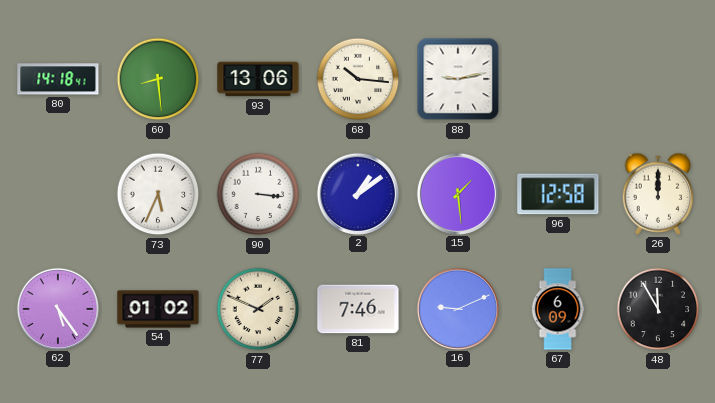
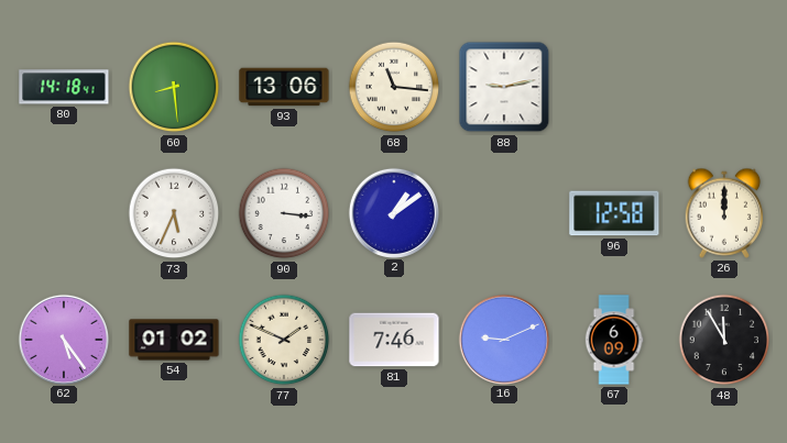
68: 10:16 -> 11:16
15: 1:29 -> none
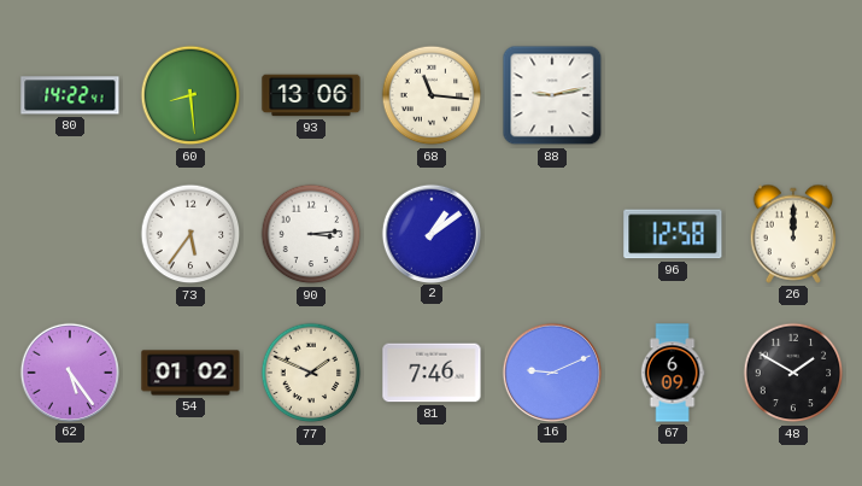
80: 14:18 -> 14:22
73: 5:34 -> 5:36
90: 3:16 -> 3:14
48: 11:55 -> 1:50
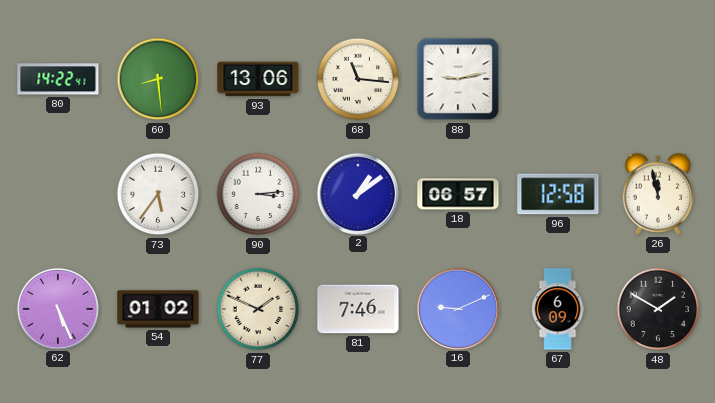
18: none -> 06:57
26: 12:00 -> 11:58
62: 5:24 -> 5:26
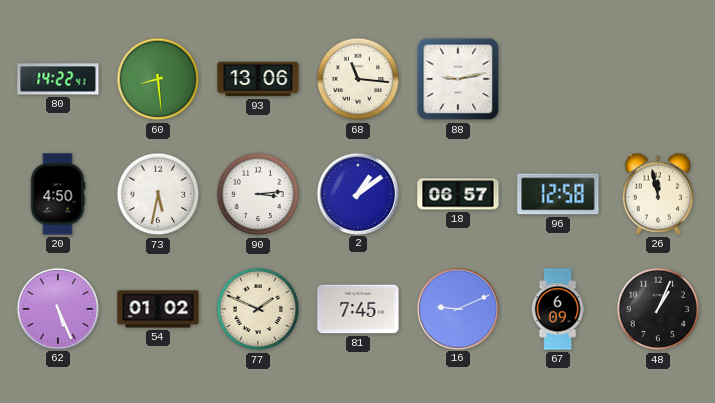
20: none -> 4:50
73: 5:36 -> 5:32
81: 7:46 -> 7:45
48: 1:50 -> 1:04
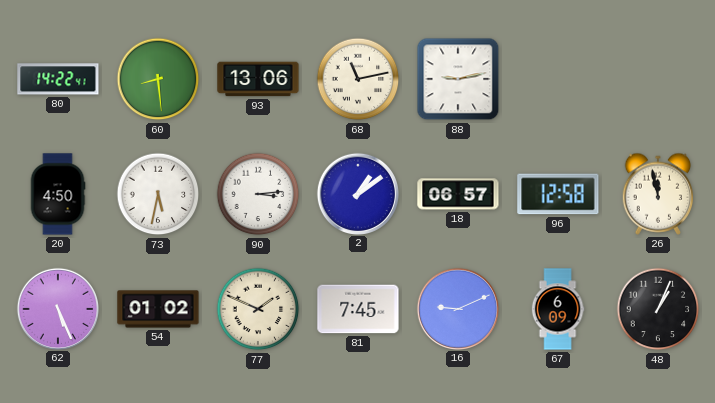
68: 11:16 -> 11:13
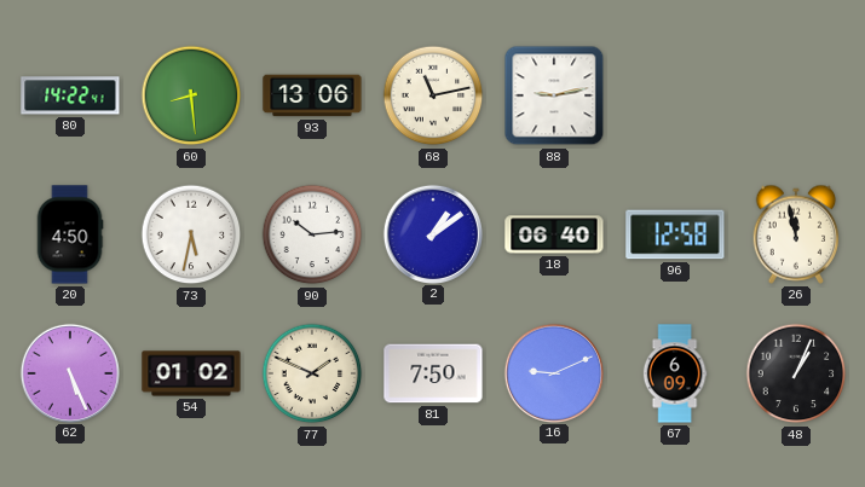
90: 3:14 -> 10:14
18: 06:57 -> 06:40
81: 7:45 -> 7:50
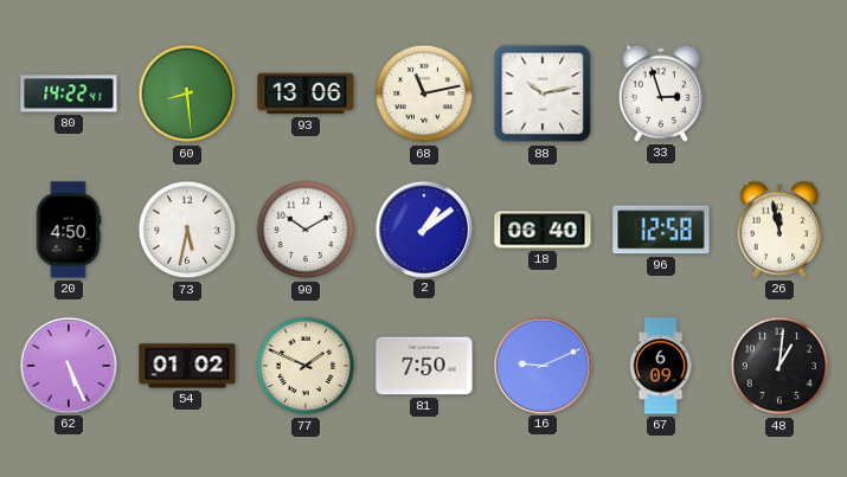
88: 9:13 -> 10:13
33: none -> 2:57
90: 10:14 -> 10:10
48: 1:04 -> 1:01
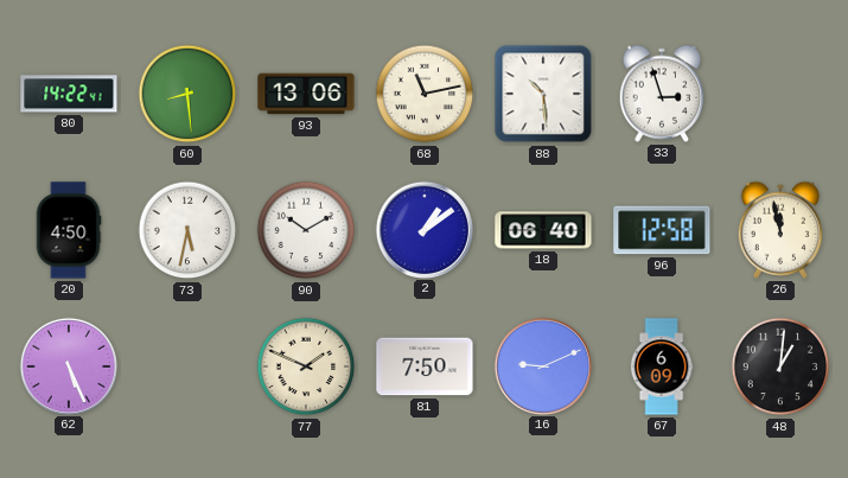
88: 10:13 -> 10:29
54: 01:02 -> none
